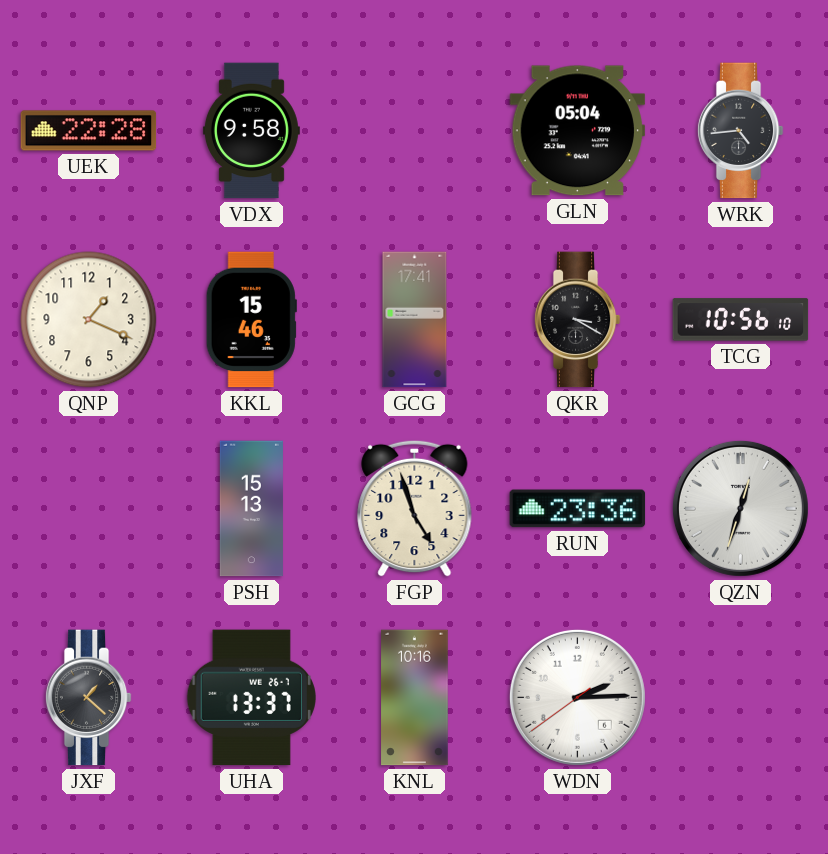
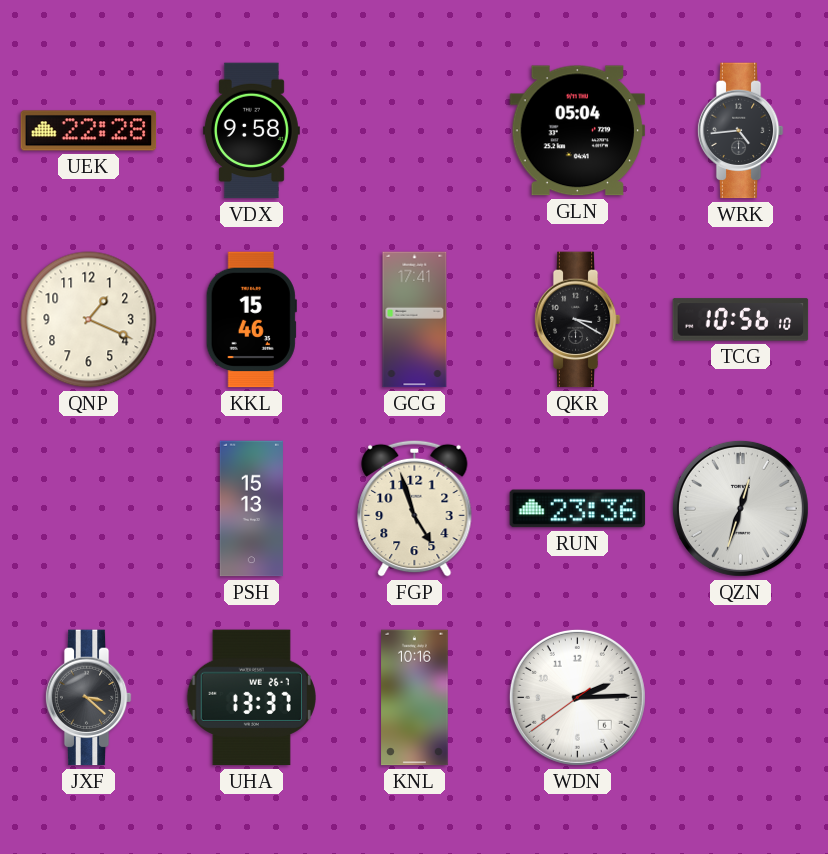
JXF: 1:22 -> 3:22
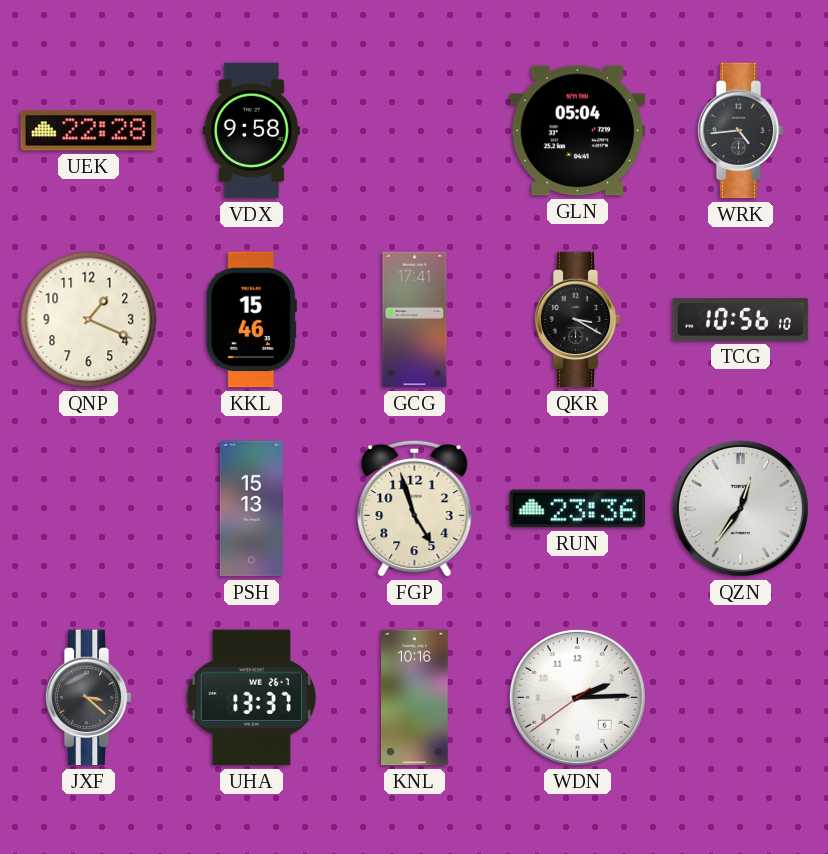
QZN: 12:33 -> 12:36
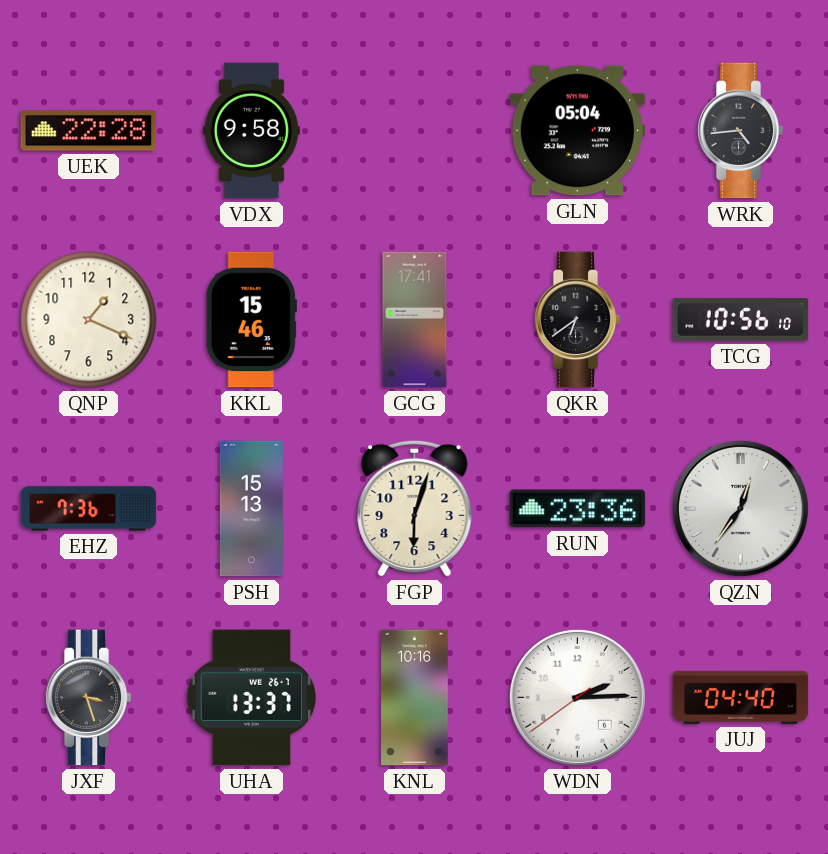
QKR: 3:20 -> 6:39
EHZ: none -> 7:36
FGP: 4:57 -> 6:03
JXF: 3:22 -> 3:27
JUJ: none -> 04:40
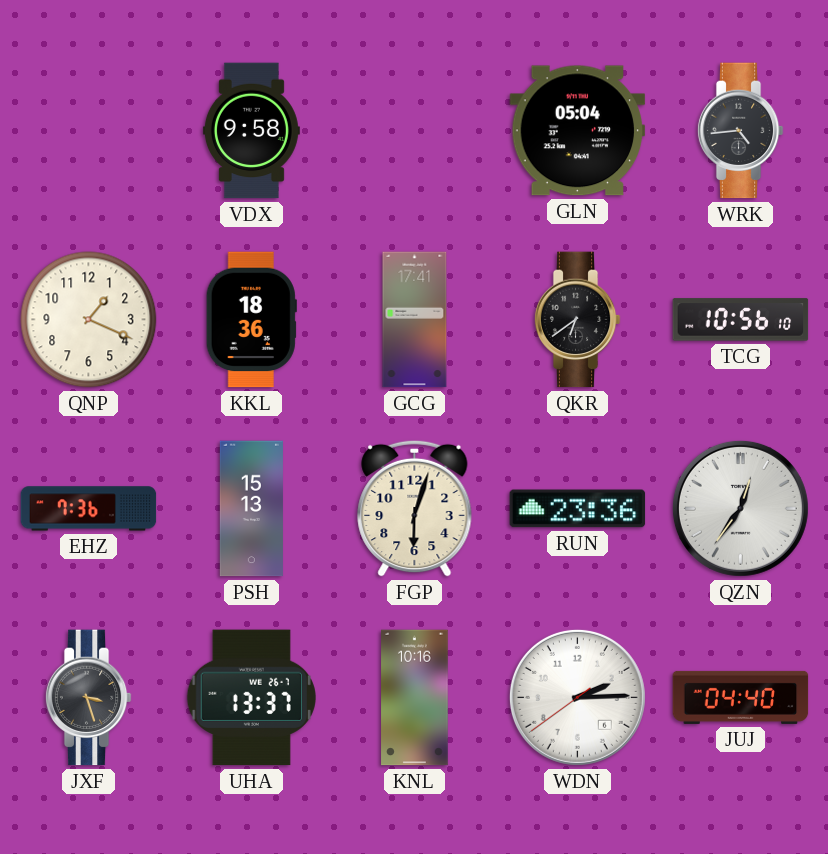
UEK: 22:28 -> none
KKL: 15:46 -> 18:36
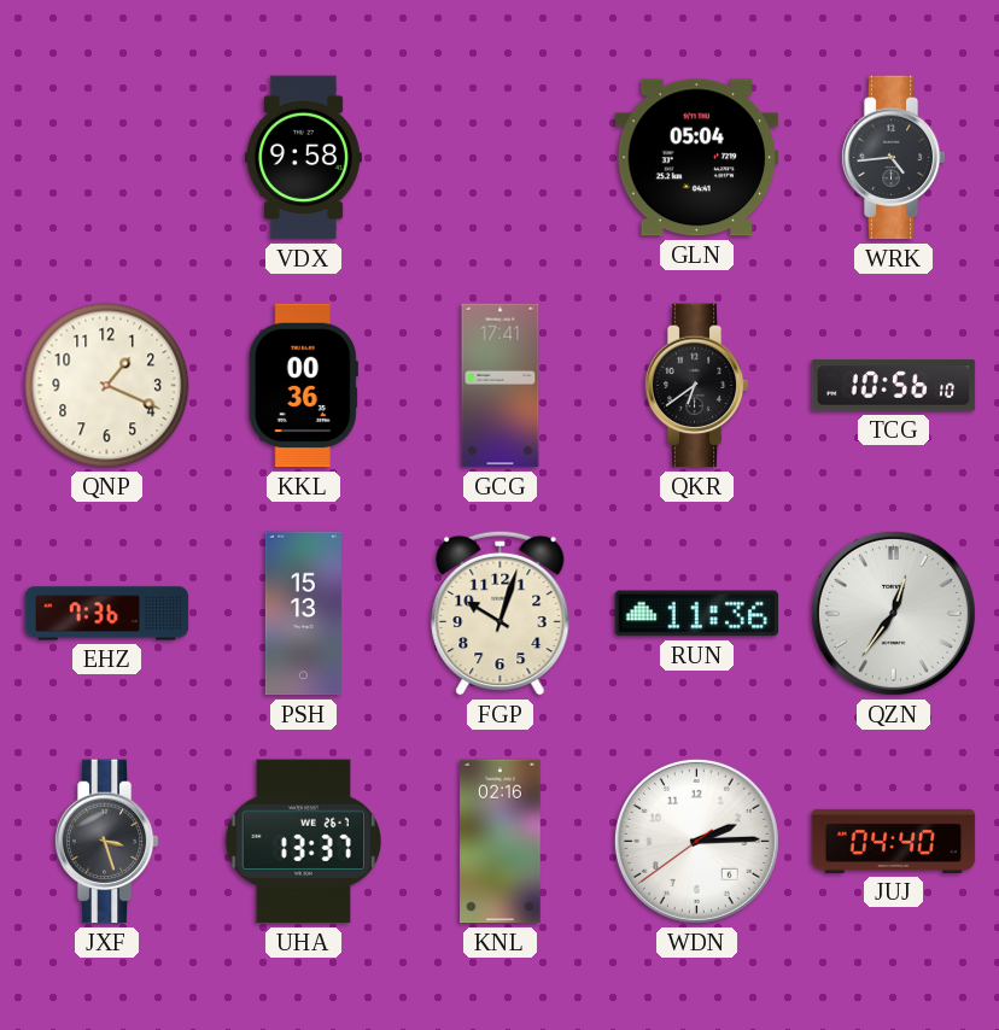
KKL: 18:36 -> 00:36
FGP: 6:03 -> 10:03
RUN: 23:36 -> 11:36
KNL: 10:16 -> 02:16
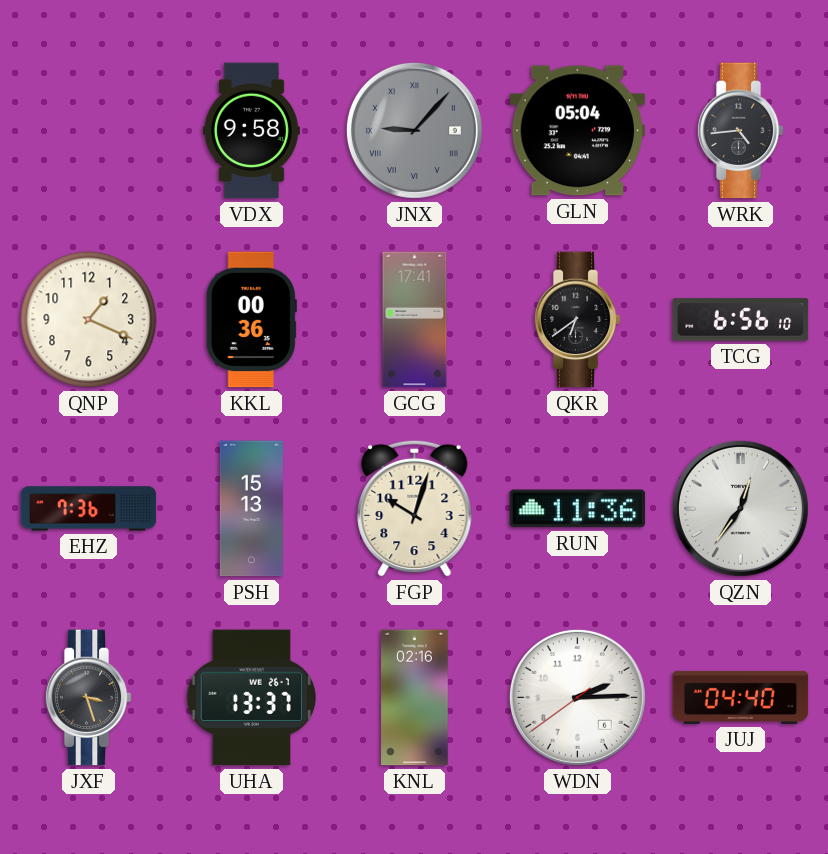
JNX: none -> 9:07
TCG: 10:56 -> 6:56
